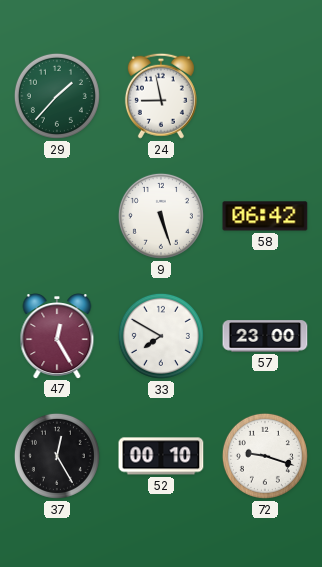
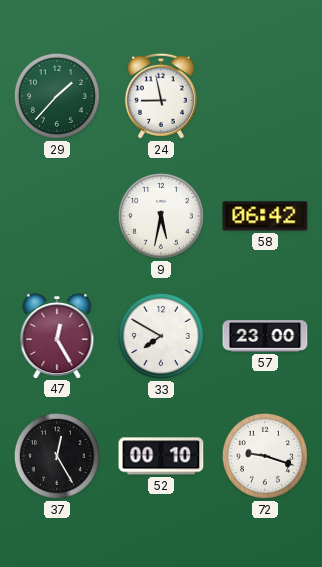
9: 5:27 -> 5:32
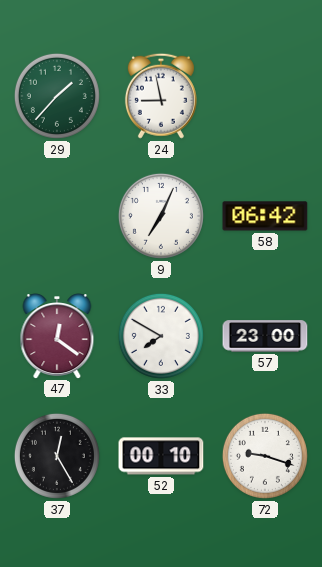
9: 5:32 -> 7:04
47: 12:25 -> 12:21
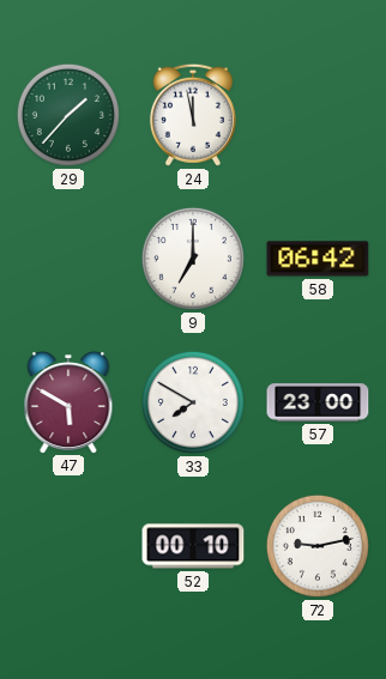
24: 8:58 -> 11:58
9: 7:04 -> 7:00
47: 12:21 -> 5:50
37: 12:25 -> none
72: 9:18 -> 9:13
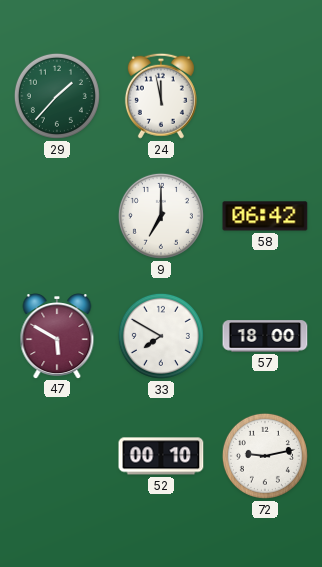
57: 23:00 -> 18:00
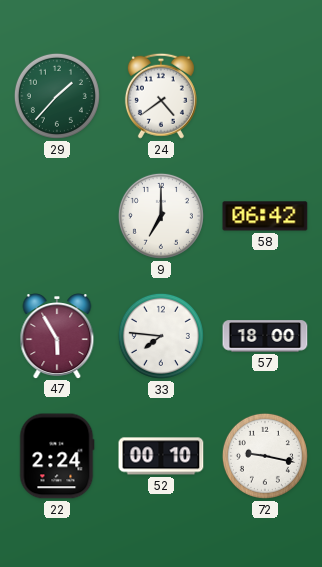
24: 11:58 -> 4:39
47: 5:50 -> 5:55
33: 7:50 -> 7:46
22: none -> 2:24
72: 9:13 -> 9:17
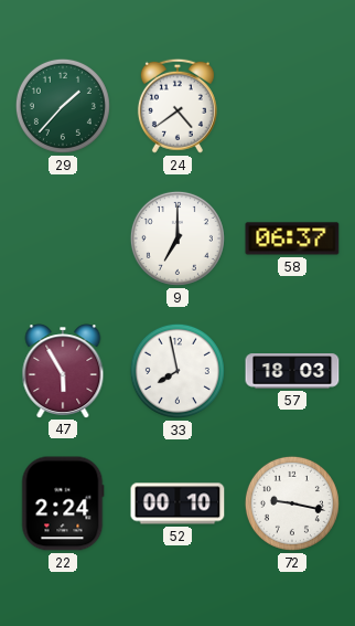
58: 06:42 -> 06:37
33: 7:46 -> 7:58
57: 18:00 -> 18:03
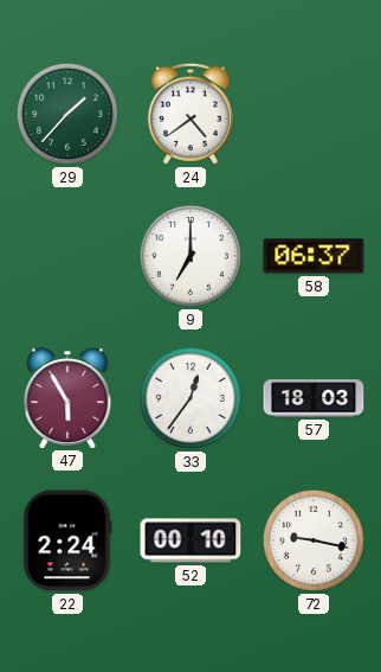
33: 7:58 -> 12:36
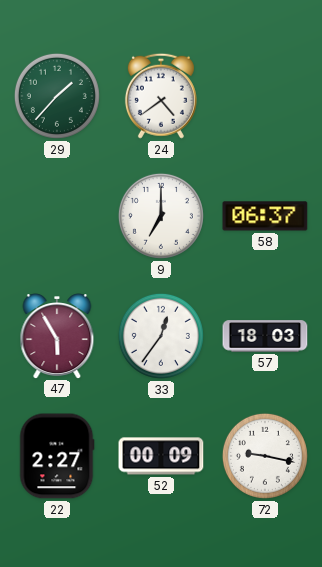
22: 2:24 -> 2:27
52: 00:10 -> 00:09
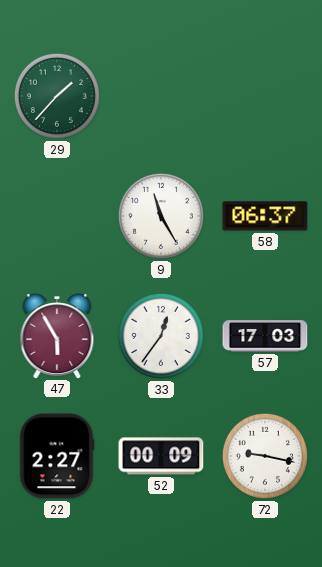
24: 4:39 -> none
9: 7:00 -> 11:25
57: 18:03 -> 17:03
